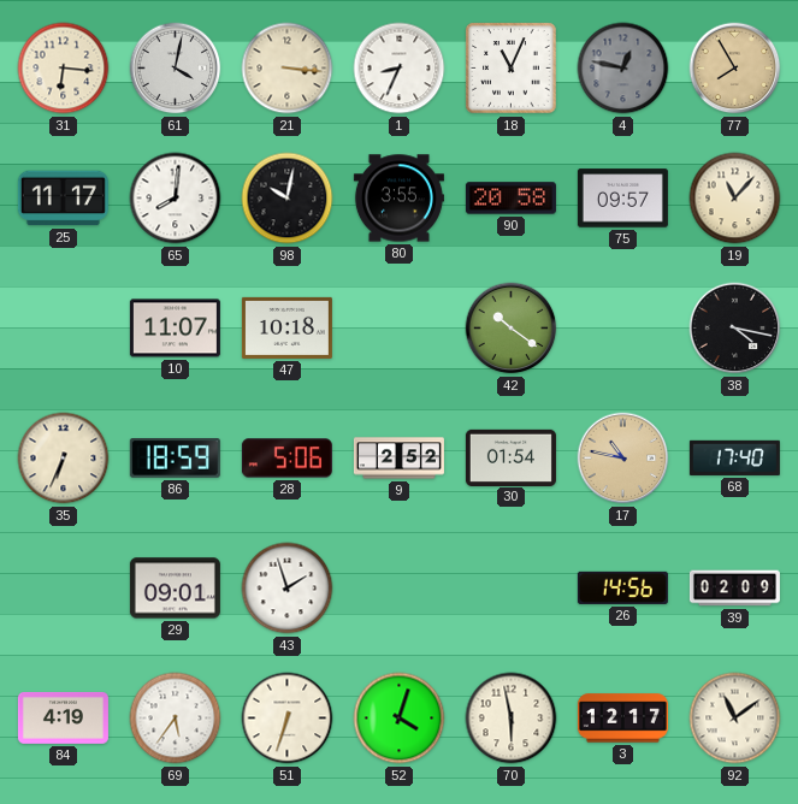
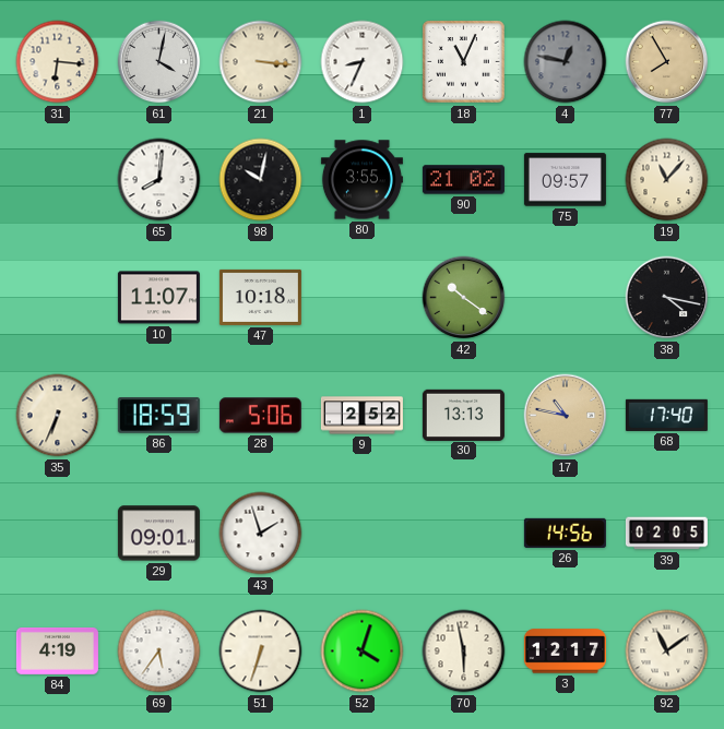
25: 11:17 -> none
90: 20:58 -> 21:02
30: 01:54 -> 13:13
39: 02:09 -> 02:05
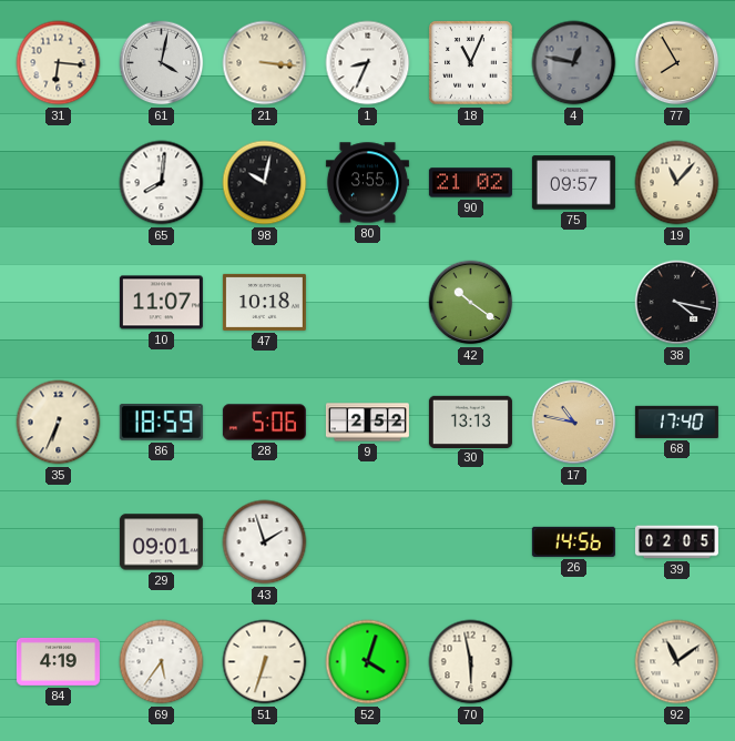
3: 12:17 -> none
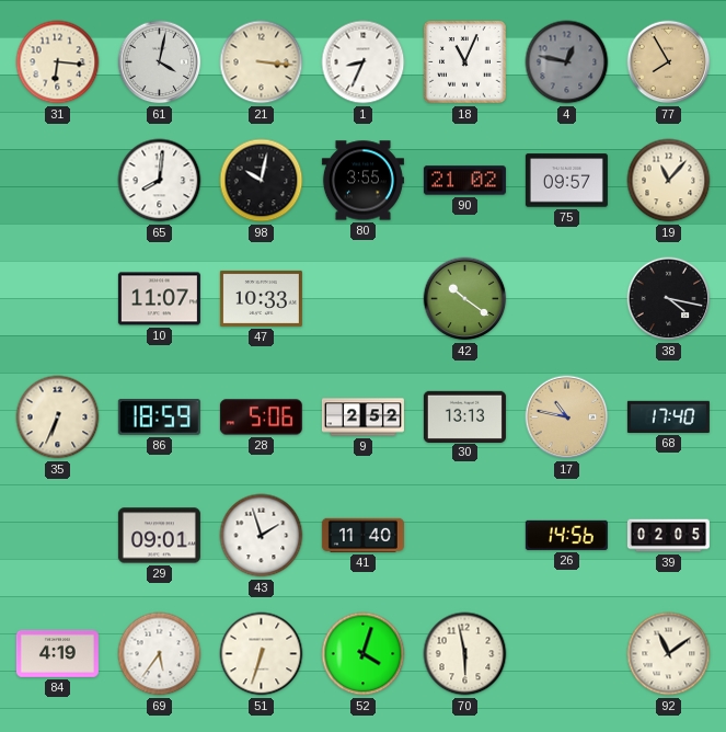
47: 10:18 -> 10:33
41: none -> 11:40
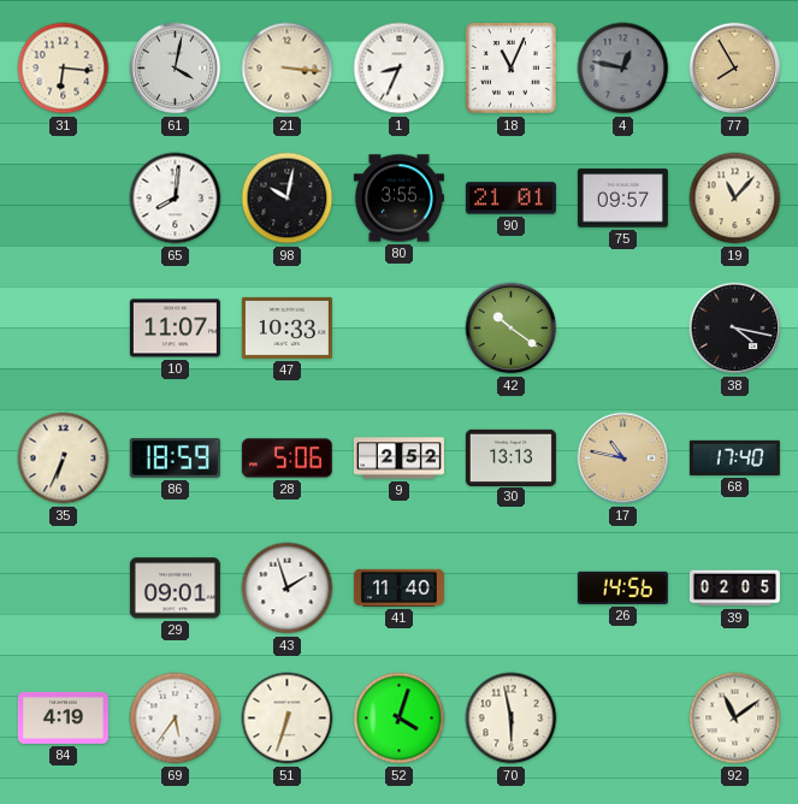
90: 21:02 -> 21:01
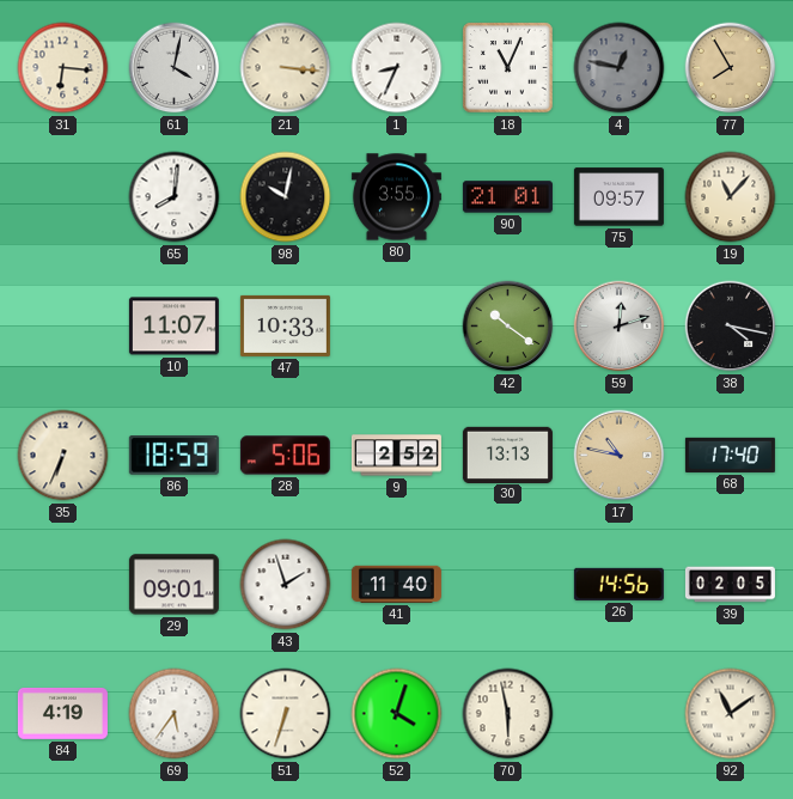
59: none -> 12:12
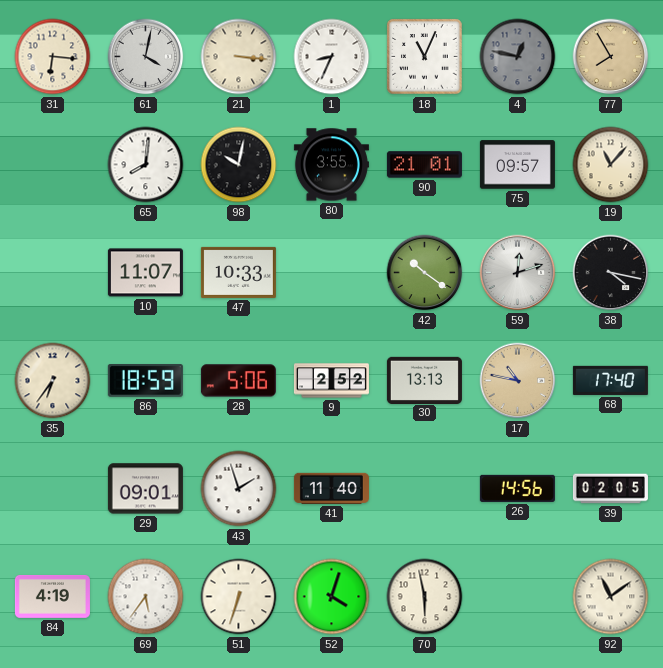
35: 6:34 -> 6:36
